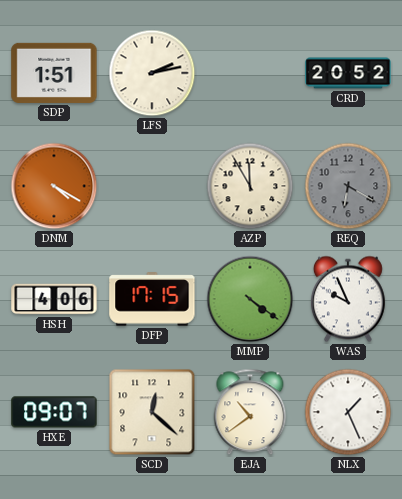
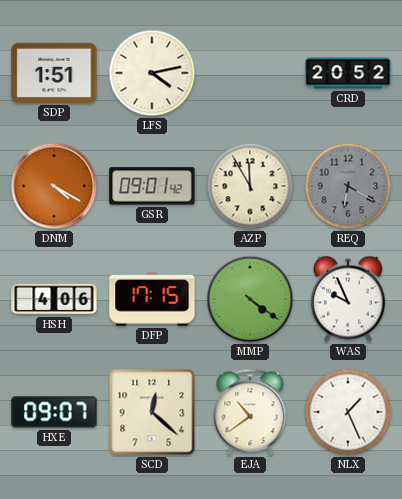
LFS: 2:13 -> 4:13
GSR: none -> 09:01
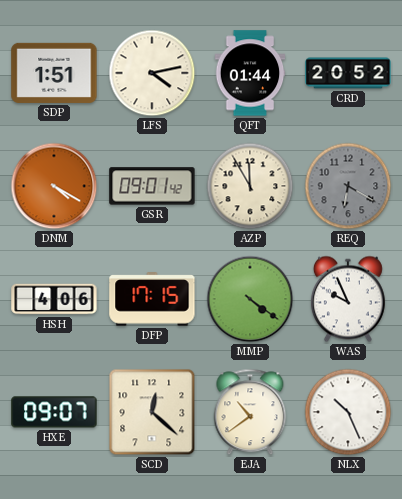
QFT: none -> 01:44
NLX: 1:26 -> 10:26
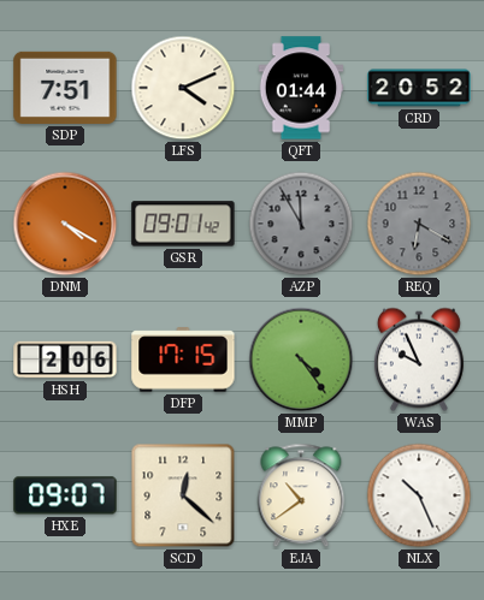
SDP: 1:51 -> 7:51
LFS: 4:13 -> 4:11
AZP dial: cream -> grey
HSH: 4:06 -> 2:06
MMP: 4:21 -> 4:24
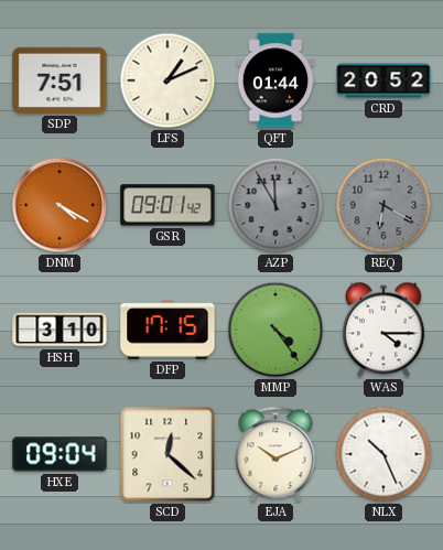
LFS: 4:11 -> 1:11
HSH: 2:06 -> 3:10
WAS: 9:56 -> 4:15
HXE: 09:07 -> 09:04
EJA: 10:39 -> 10:11
